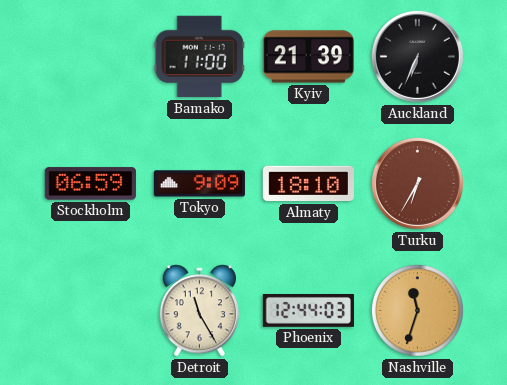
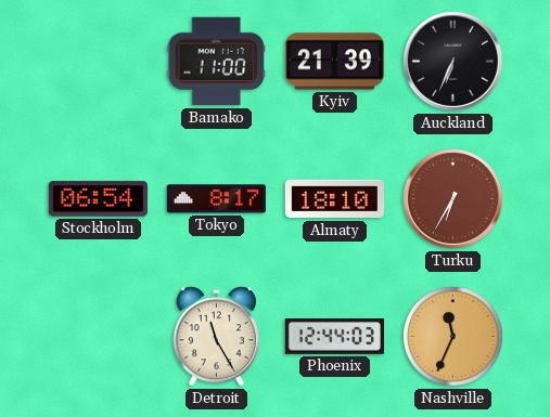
Stockholm: 06:59 -> 06:54
Tokyo: 9:09 -> 8:17
Nashville: 11:33 -> 11:34
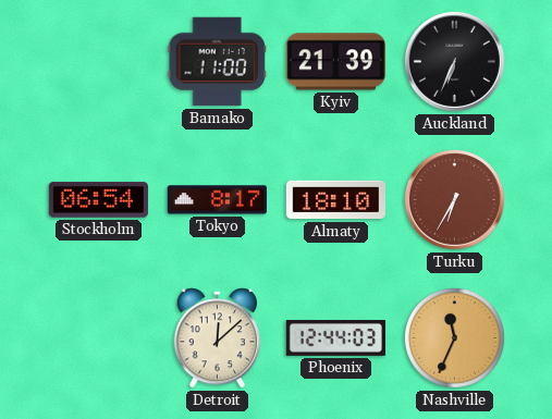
Detroit: 11:25 -> 12:08
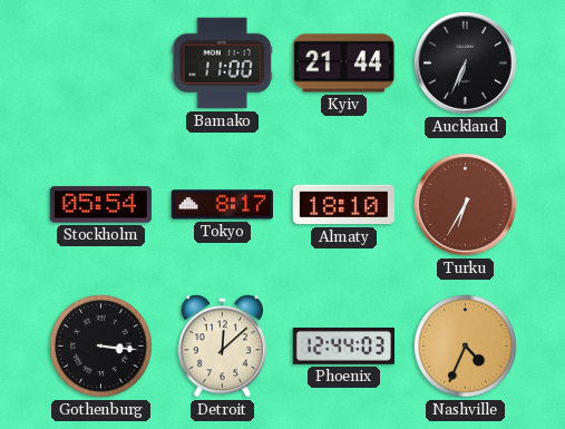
Kyiv: 21:39 -> 21:44
Stockholm: 06:54 -> 05:54
Gothenburg: none -> 3:16
Nashville: 11:34 -> 4:34
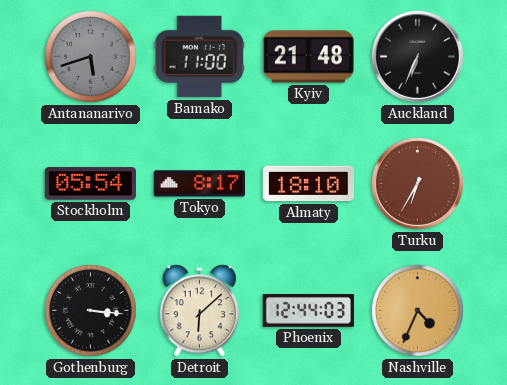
Antananarivo: none -> 5:42
Kyiv: 21:44 -> 21:48
Detroit: 12:08 -> 6:08
